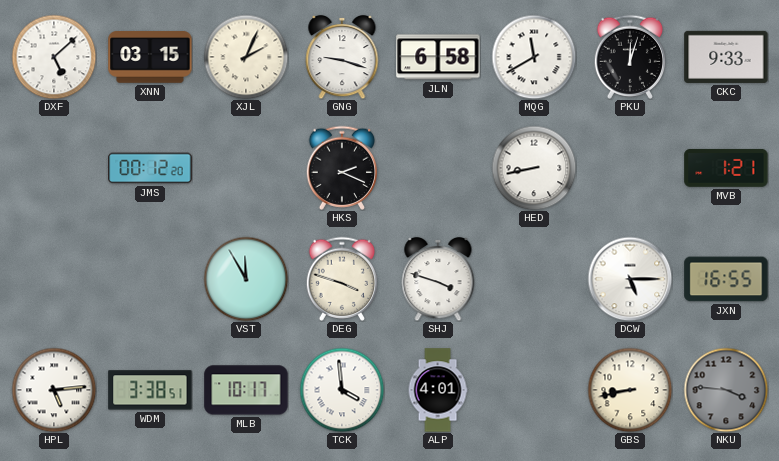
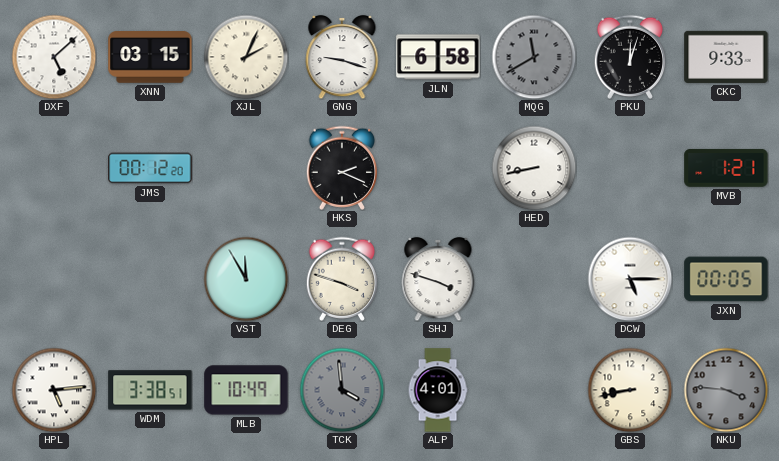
MQG dial: white -> grey
JXN: 16:55 -> 00:05
MLB: 10:17 -> 10:49
TCK dial: white -> grey
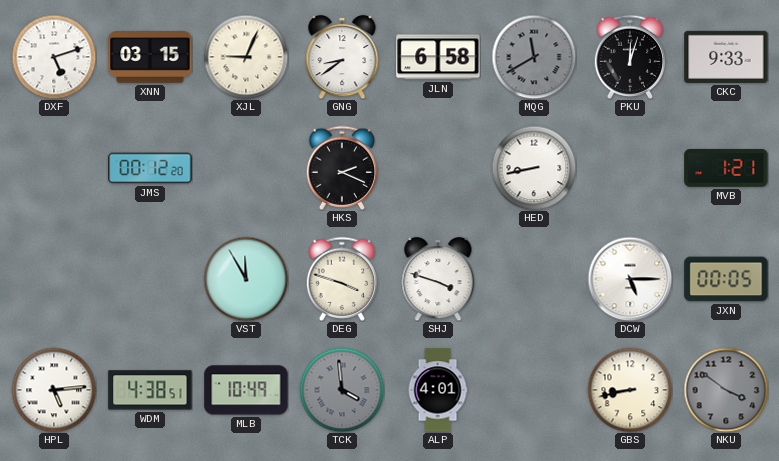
DXF: 5:08 -> 5:12
XJL: 2:04 -> 9:04
GNG: 9:18 -> 8:39
WDM: 3:38 -> 4:38
NKU: 3:46 -> 3:51
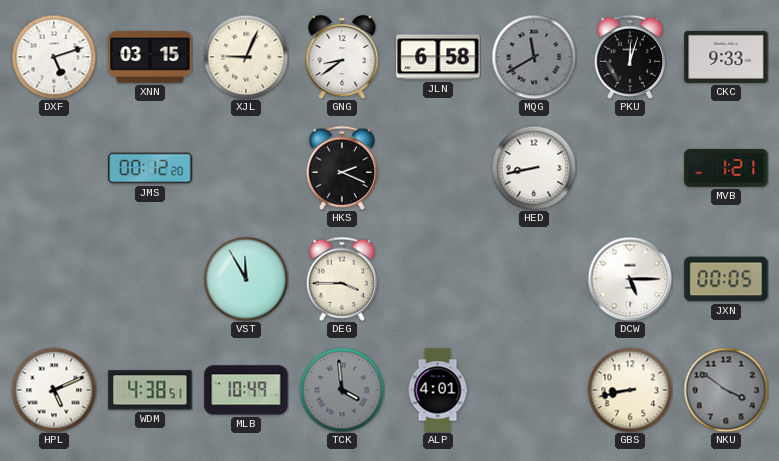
DEG: 3:48 -> 3:45
SHJ: 3:48 -> none
HPL: 5:14 -> 5:11
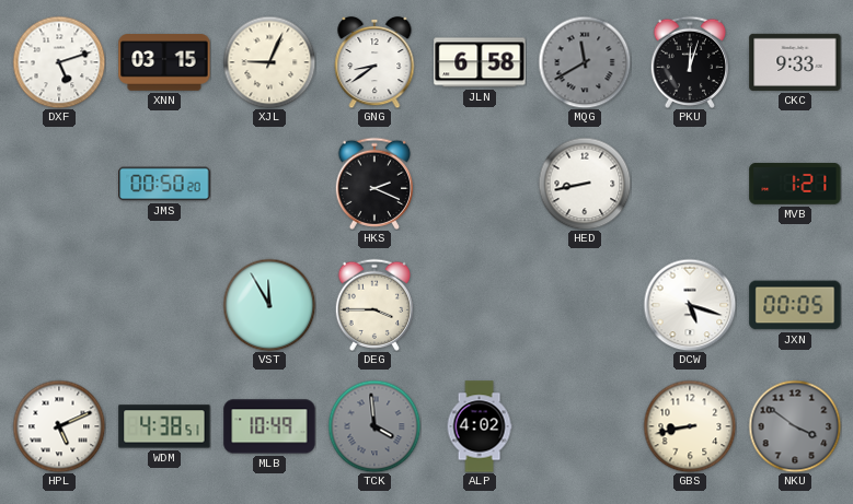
JMS: 00:12 -> 00:50
DCW: 5:15 -> 5:18
ALP: 4:01 -> 4:02
